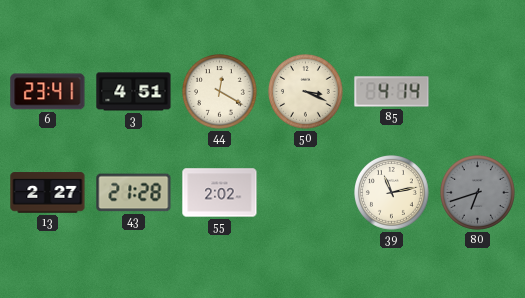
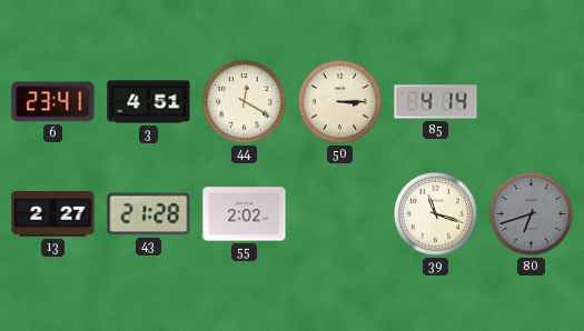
50: 3:19 -> 3:15
39: 11:13 -> 11:18
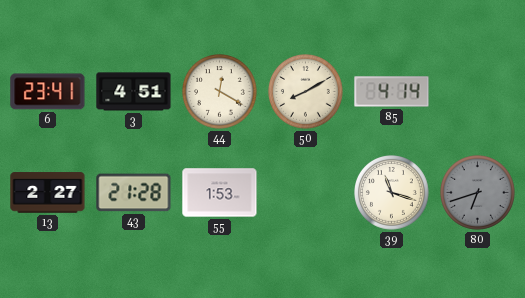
50: 3:15 -> 8:10
55: 2:02 -> 1:53
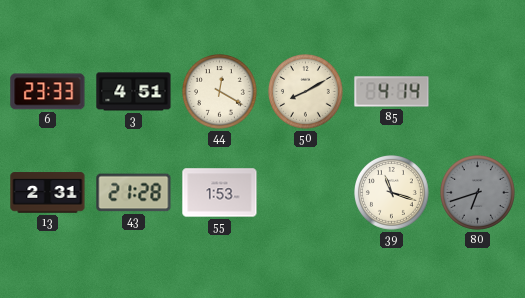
6: 23:41 -> 23:33
13: 2:27 -> 2:31
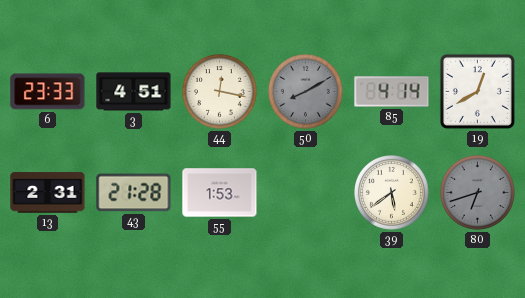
44: 12:20 -> 12:17
50 dial: cream -> grey
19: none -> 12:40
39: 11:18 -> 5:39
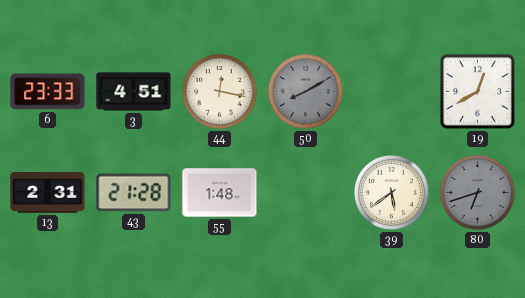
85: 4:14 -> none
55: 1:53 -> 1:48
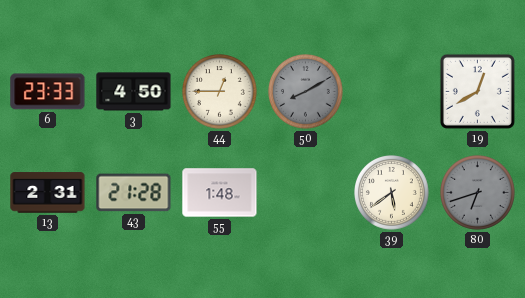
3: 4:51 -> 4:50
44: 12:17 -> 12:45
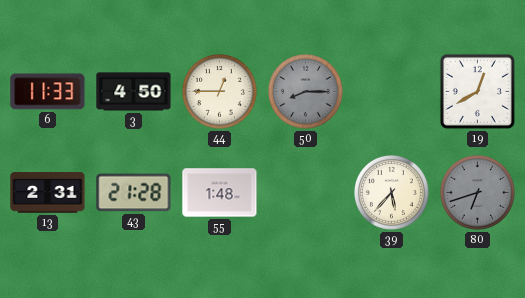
6: 23:33 -> 11:33
50: 8:10 -> 8:15
39: 5:39 -> 5:37
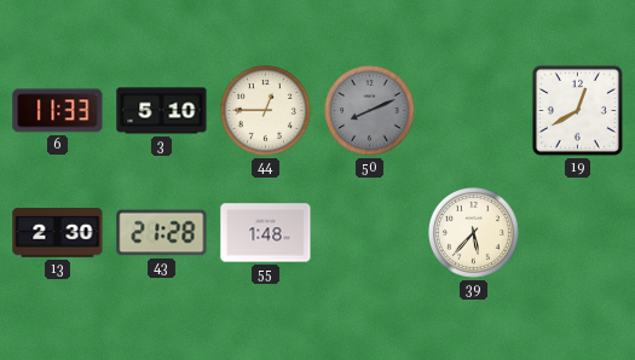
3: 4:50 -> 5:10
50: 8:15 -> 8:11
13: 2:31 -> 2:30
80: 6:42 -> none
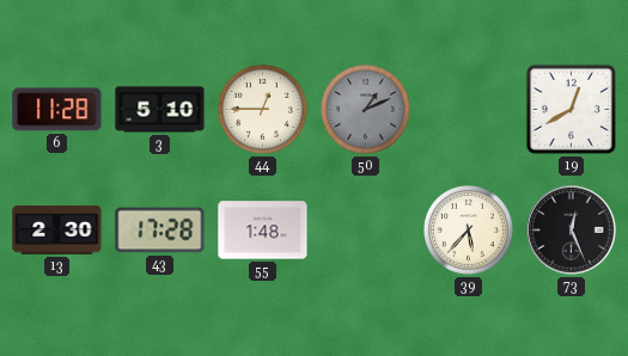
6: 11:33 -> 11:28
50: 8:11 -> 1:11
43: 21:28 -> 17:28
73: none -> 12:26
